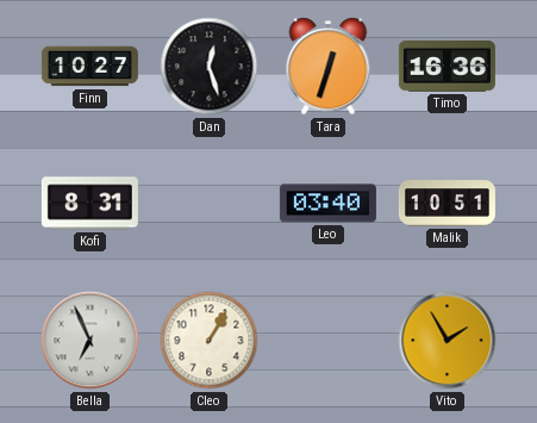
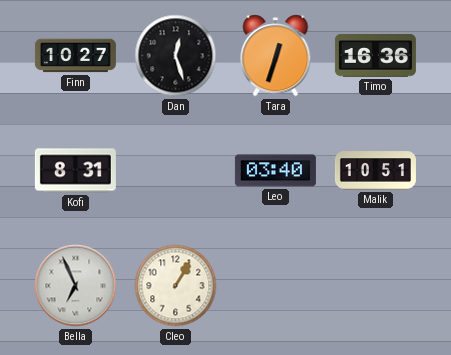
Vito: 1:55 -> none
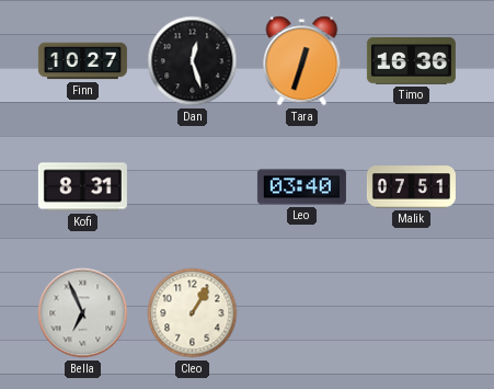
Malik: 10:51 -> 07:51
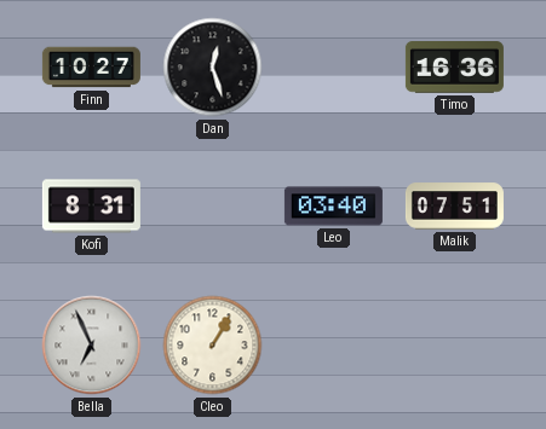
Tara: 12:33 -> none
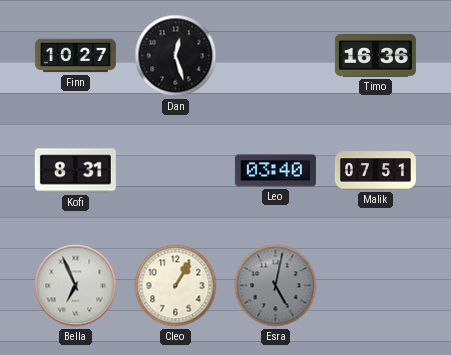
Esra: none -> 5:02
